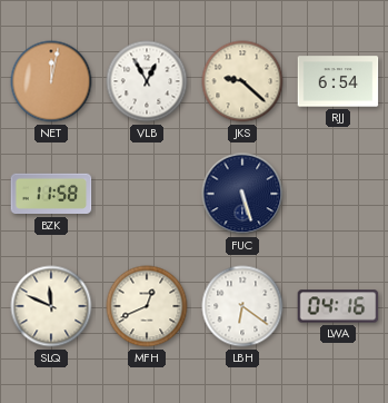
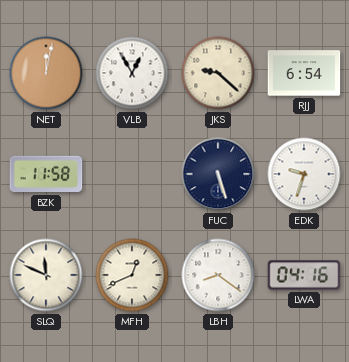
EDK: none -> 9:33
LBH: 6:21 -> 8:21
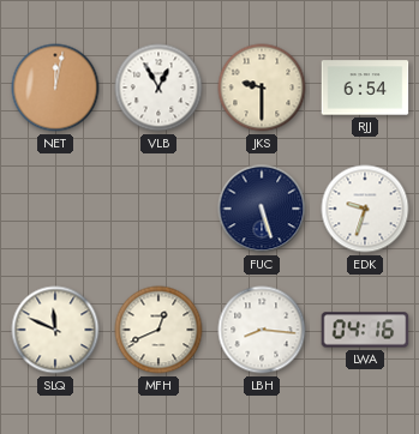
JKS: 9:22 -> 9:30
BZK: 11:58 -> none
LBH: 8:21 -> 8:16
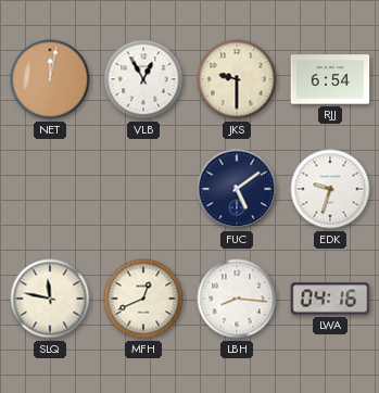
FUC: 5:27 -> 5:09
SLQ: 11:49 -> 11:47
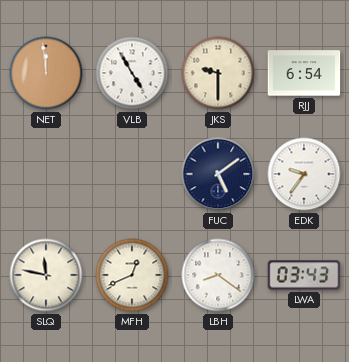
NET: 12:02 -> 11:59
VLB: 12:55 -> 4:55
EDK: 9:33 -> 9:36
LBH: 8:16 -> 8:21
LWA: 04:16 -> 03:43
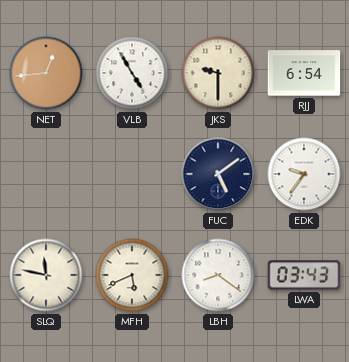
NET: 11:59 -> 12:44
MFH: 12:41 -> 5:41
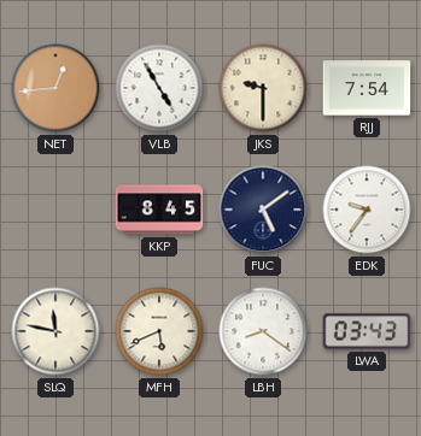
RJJ: 6:54 -> 7:54
KKP: none -> 8:45
